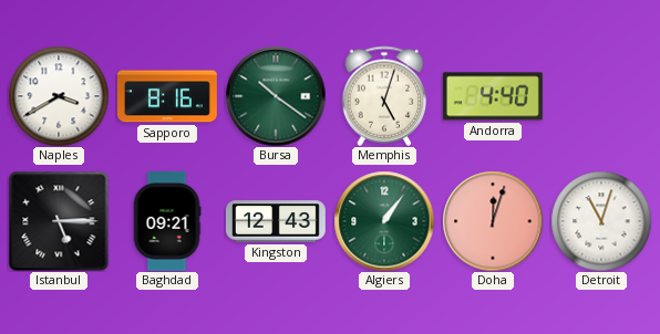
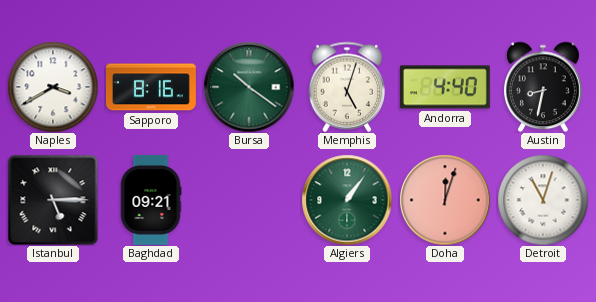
Austin: none -> 8:32
Kingston: 12:43 -> none
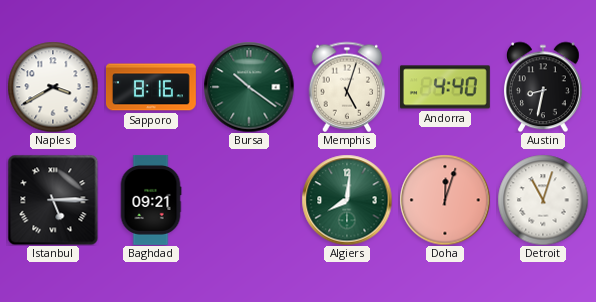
Algiers: 1:06 -> 8:01
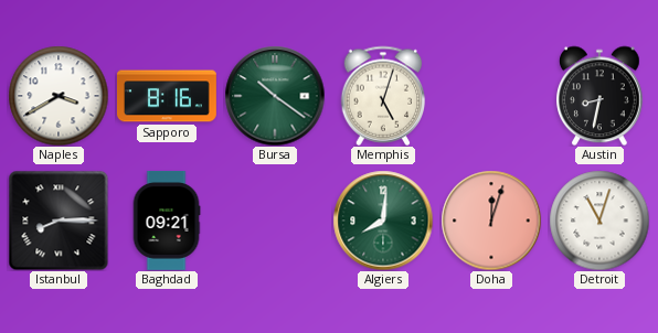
Andorra: 4:40 -> none
Istanbul: 5:15 -> 8:15
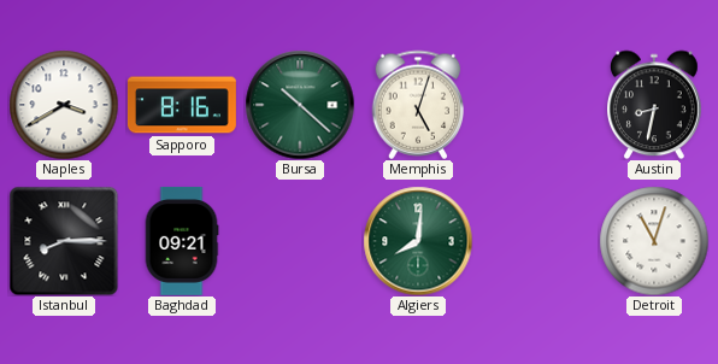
Bursa: 10:21 -> 10:22
Doha: 12:03 -> none
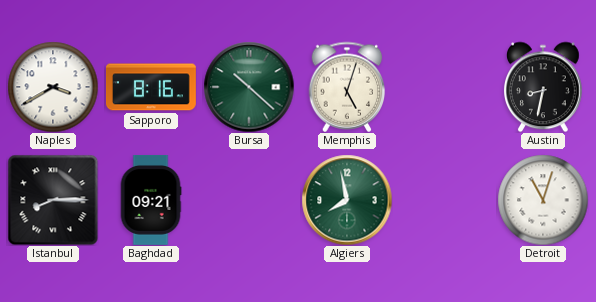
Algiers: 8:01 -> 7:58
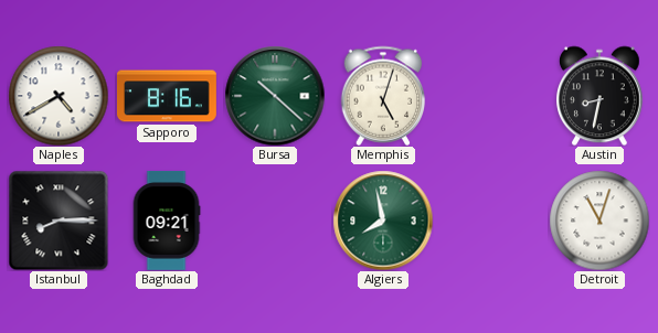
Naples: 3:40 -> 4:40
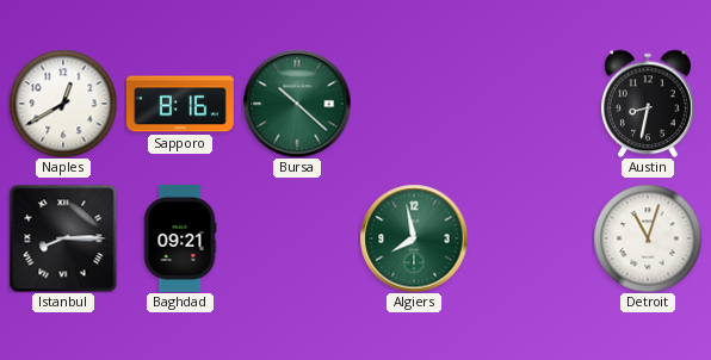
Naples: 4:40 -> 12:40
Memphis: 5:03 -> none
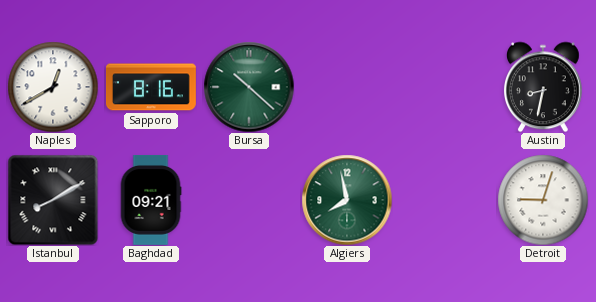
Istanbul: 8:15 -> 8:10
Detroit: 11:03 -> 9:03
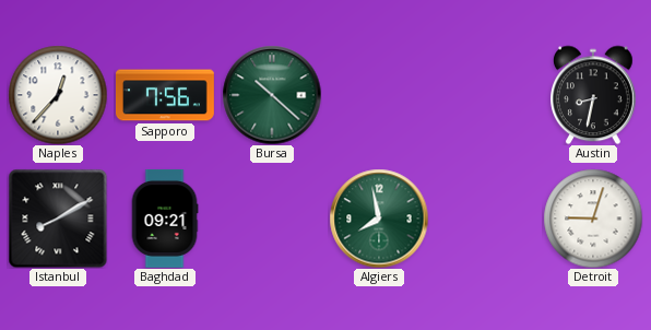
Naples: 12:40 -> 12:37
Sapporo: 8:16 -> 7:56
